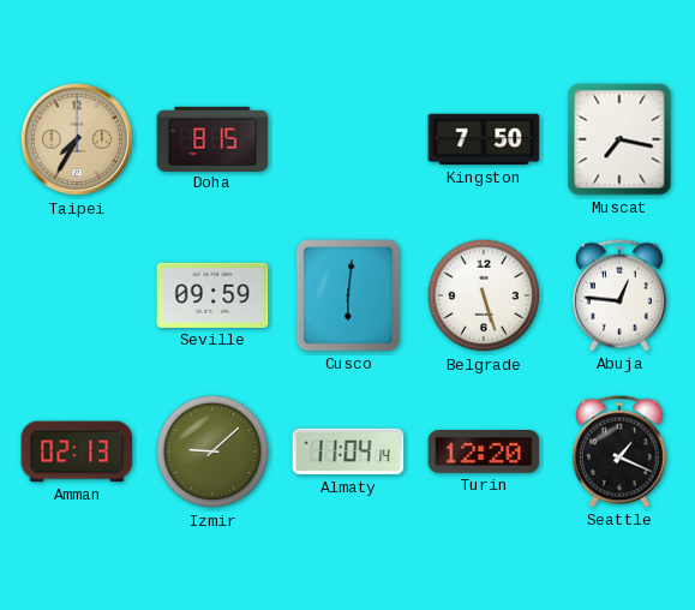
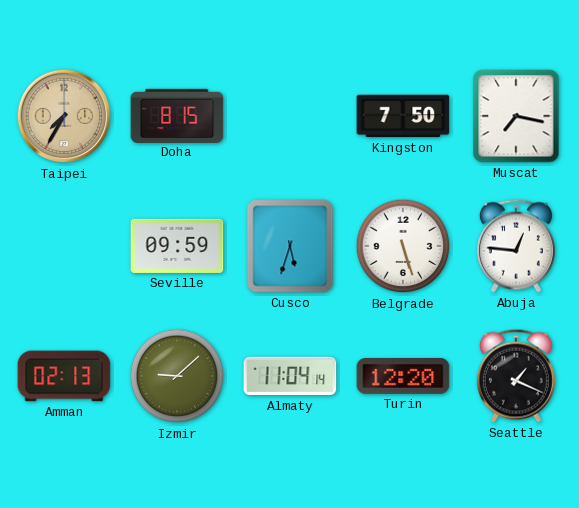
Cusco: 6:01 -> 5:33
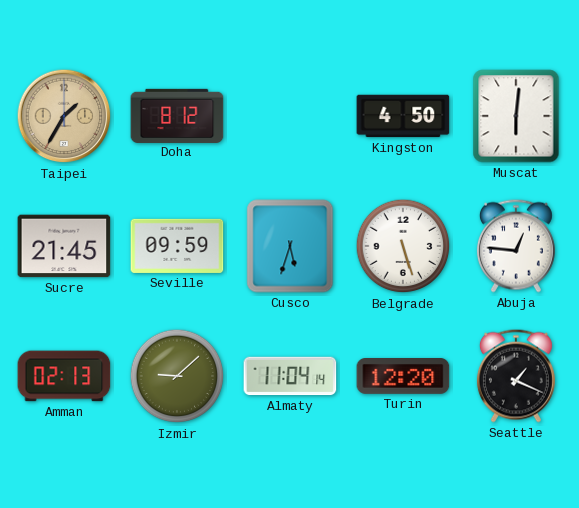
Taipei: 7:35 -> 1:35
Doha: 8:15 -> 8:12
Kingston: 7:50 -> 4:50
Muscat: 7:17 -> 6:01
Sucre: none -> 21:45
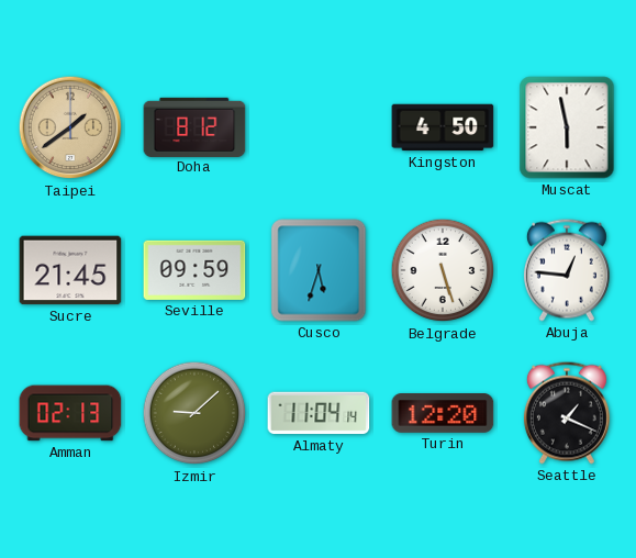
Taipei: 1:35 -> 1:39
Muscat: 6:01 -> 5:58
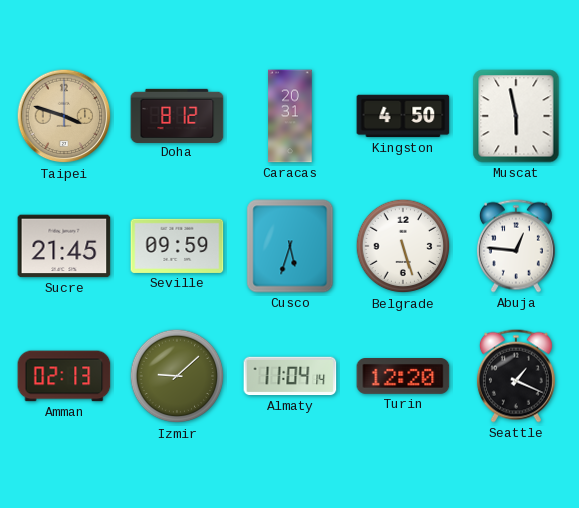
Taipei: 1:39 -> 3:48
Caracas: none -> 20:31
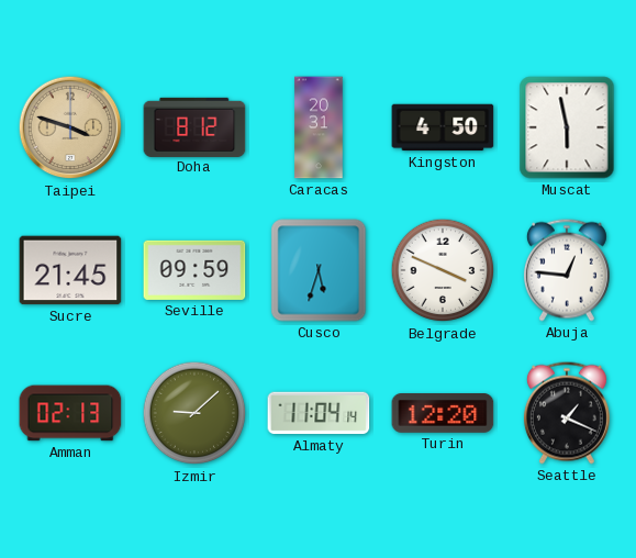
Belgrade: 5:27 -> 3:49
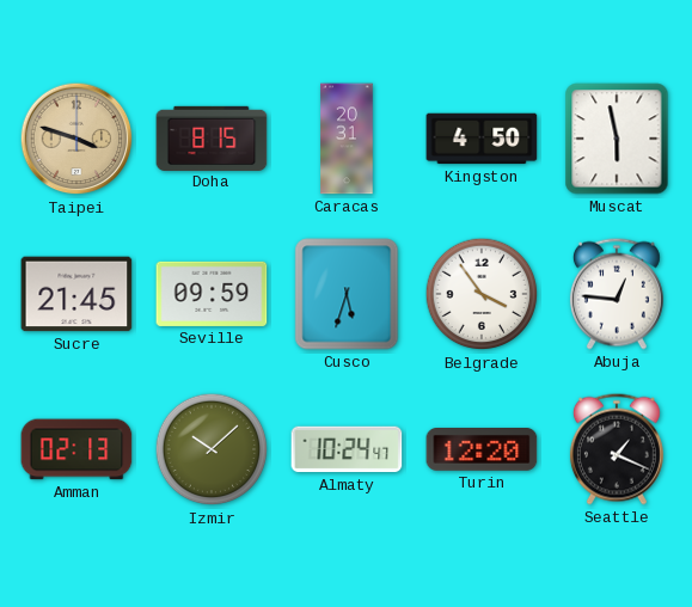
Doha: 8:12 -> 8:15
Belgrade: 3:49 -> 3:54
Izmir: 9:08 -> 10:08
Almaty: 11:04 -> 10:24
